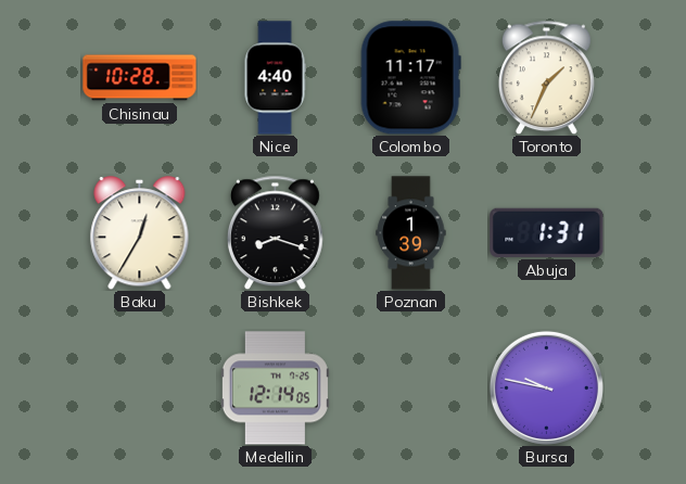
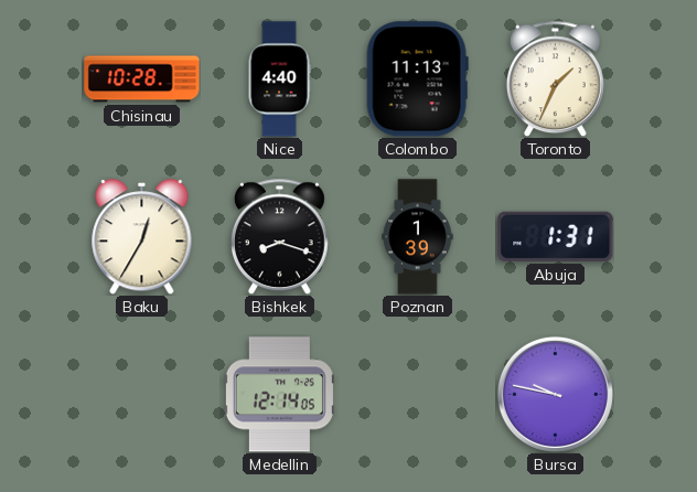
Colombo: 11:17 -> 11:13
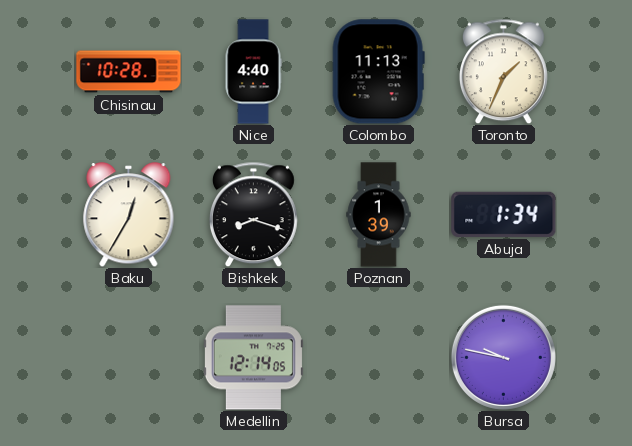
Abuja: 1:31 -> 1:34
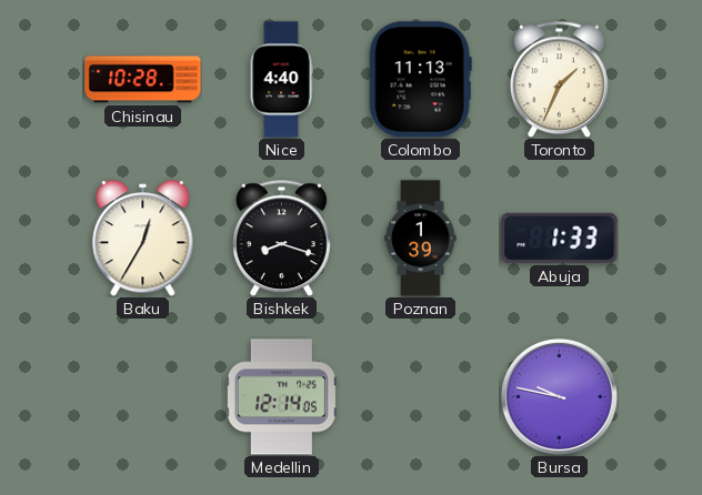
Abuja: 1:34 -> 1:33
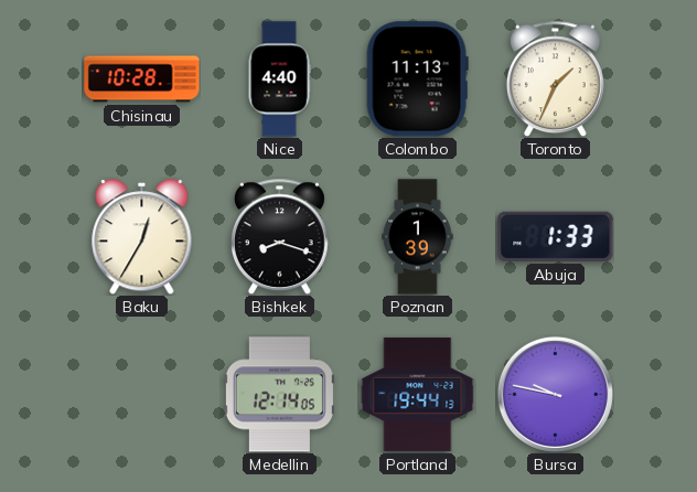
Portland: none -> 19:44
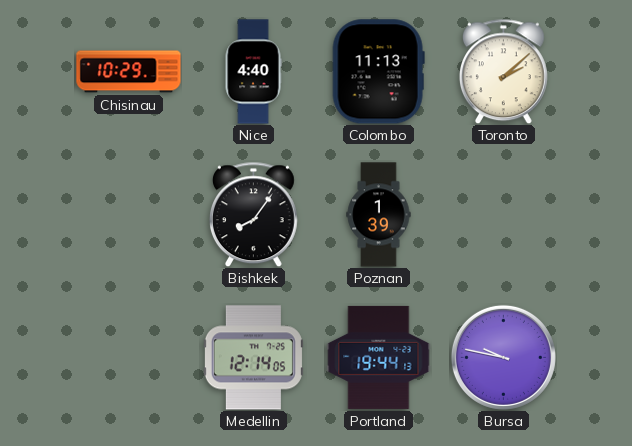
Chisinau: 10:28 -> 10:29
Toronto: 1:34 -> 2:08
Baku: 12:35 -> none
Bishkek: 8:18 -> 8:06
Abuja: 1:33 -> none
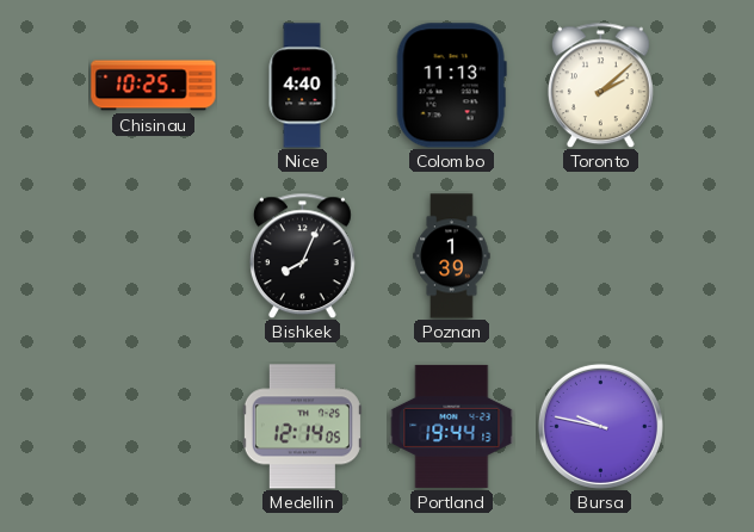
Chisinau: 10:29 -> 10:25
Bishkek: 8:06 -> 8:04
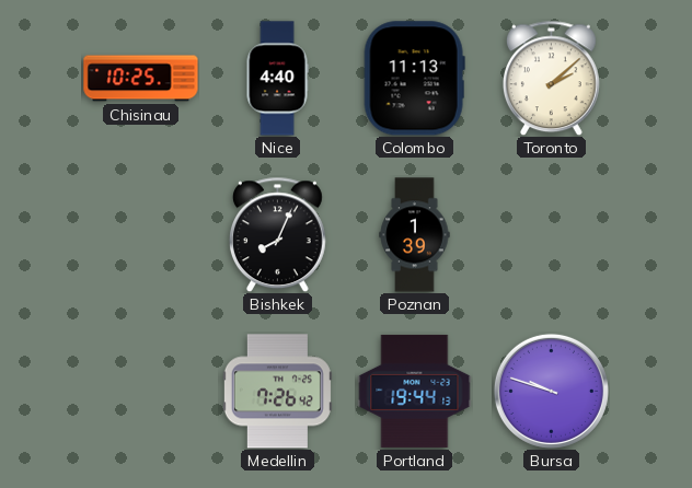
Medellin: 12:14 -> 7:26
Bursa: 9:47 -> 9:48
